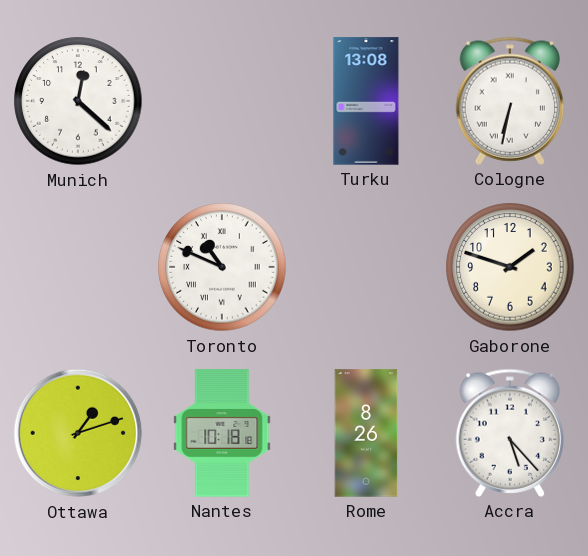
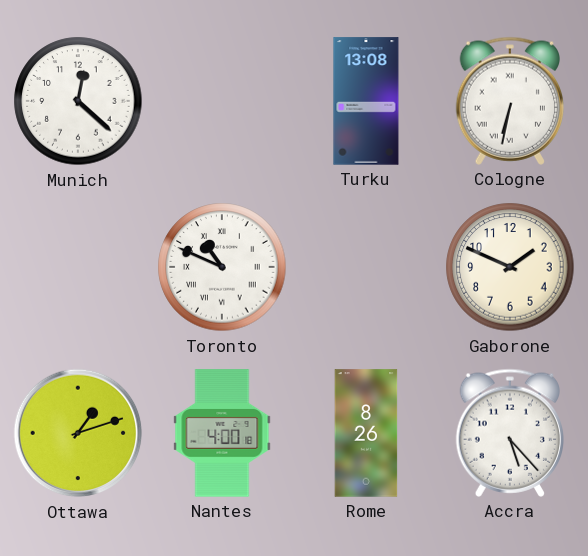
Gaborone: 1:48 -> 1:49
Nantes: 10:18 -> 4:00
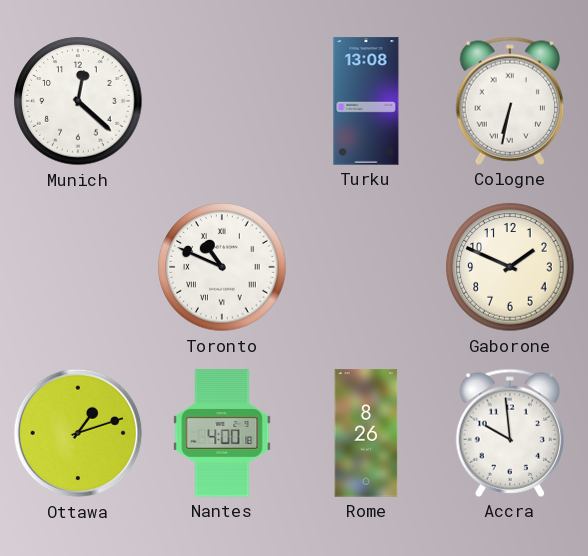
Accra: 5:23 -> 9:59
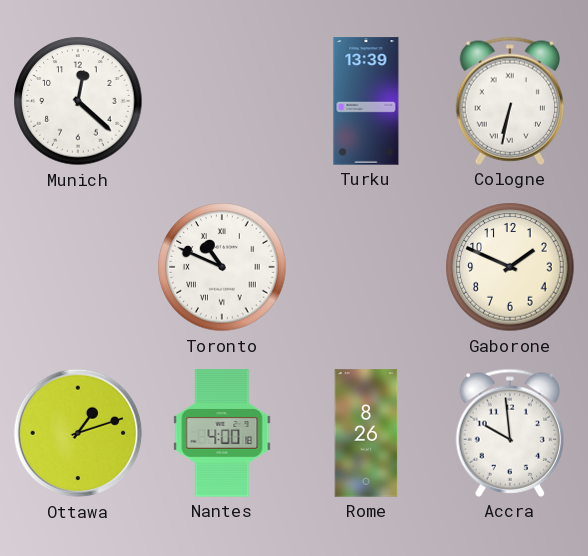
Turku: 13:08 -> 13:39
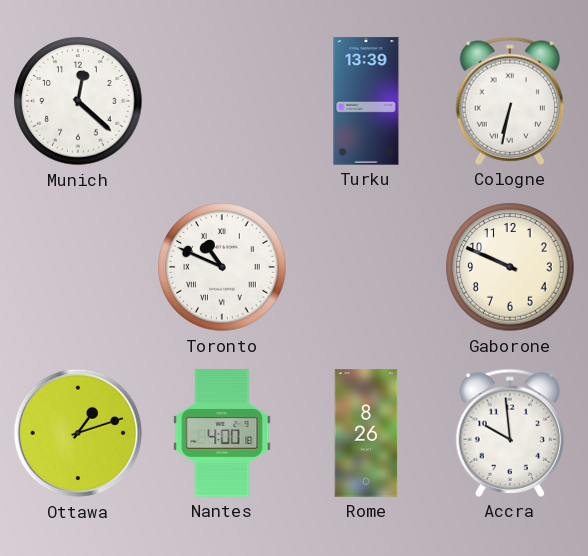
Gaborone: 1:49 -> 9:49
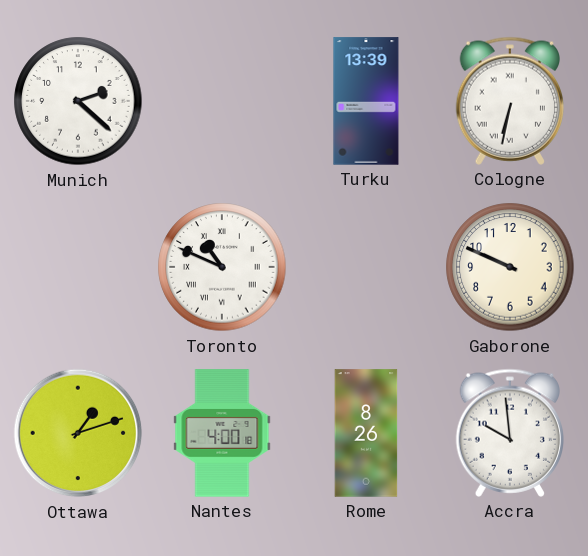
Munich: 12:22 -> 2:22
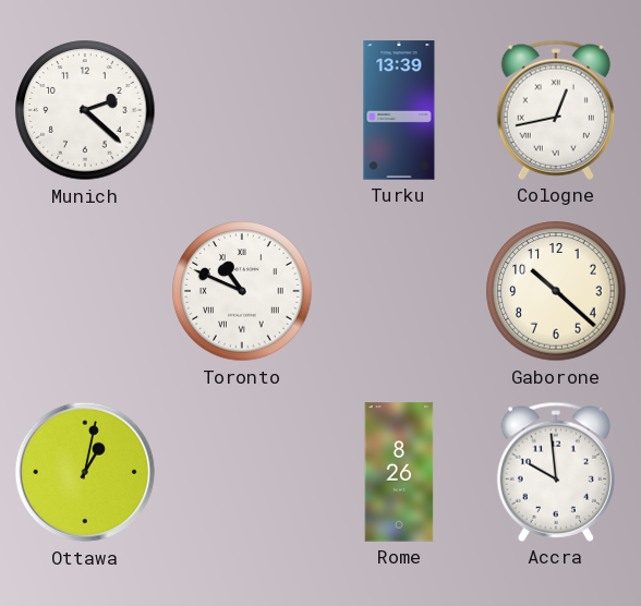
Cologne: 6:32 -> 12:43
Gaborone: 9:49 -> 10:22
Ottawa: 1:12 -> 1:02
Nantes: 4:00 -> none
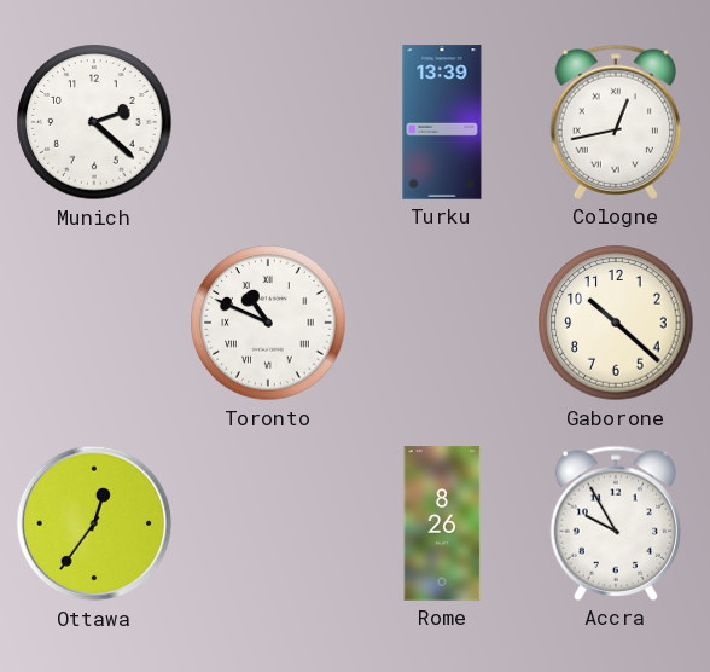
Ottawa: 1:02 -> 12:36
Accra: 9:59 -> 9:55
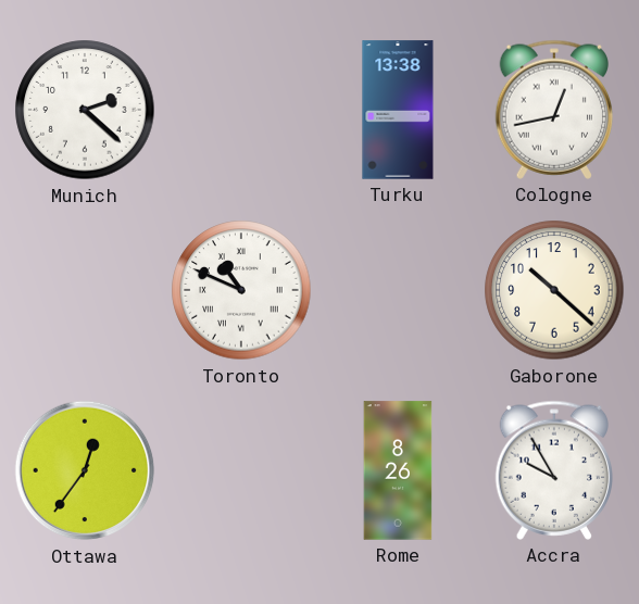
Turku: 13:39 -> 13:38
